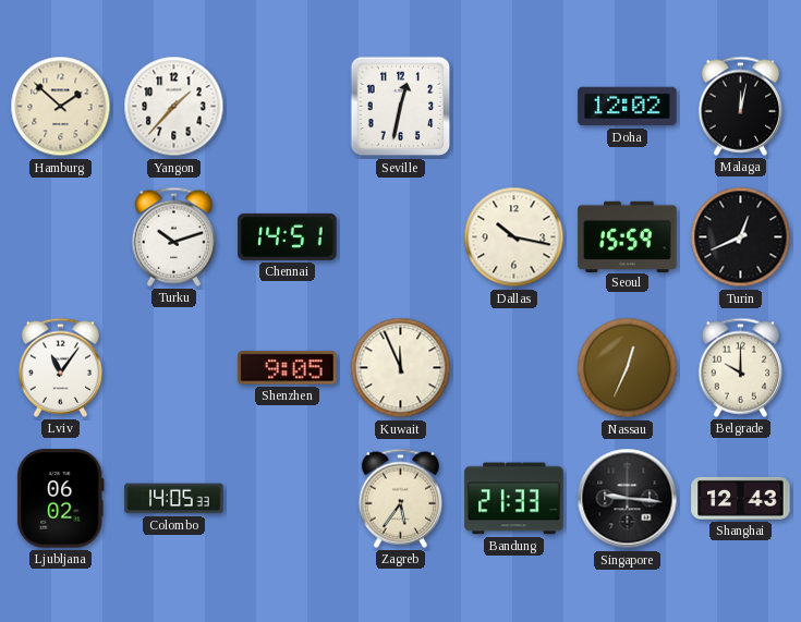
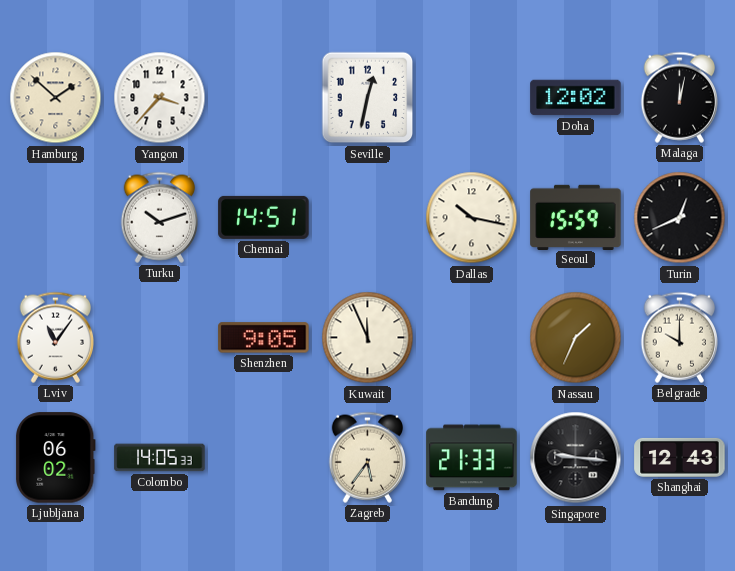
Yangon: 1:37 -> 3:37
Nassau: 12:34 -> 1:34
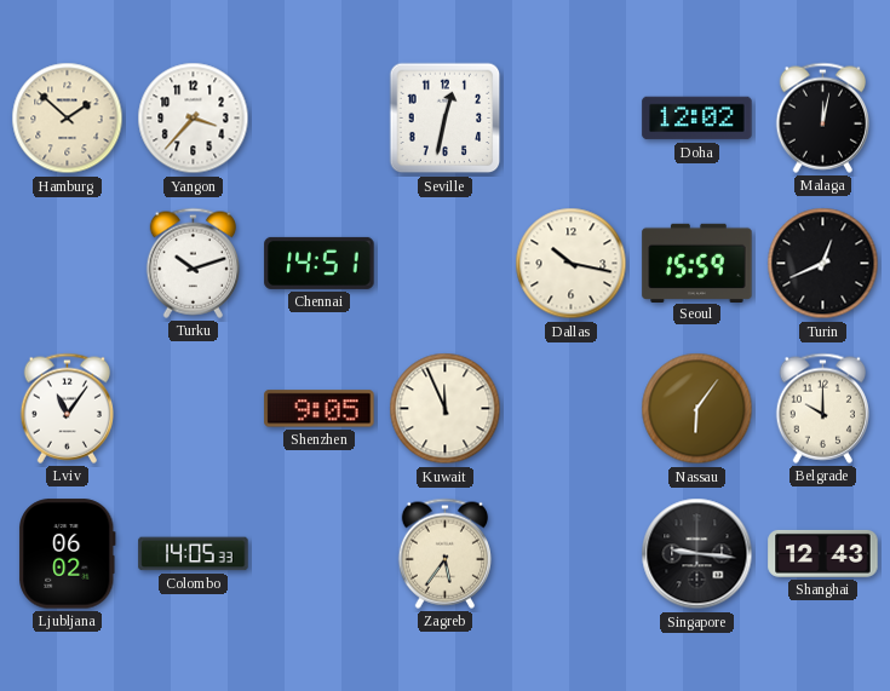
Nassau: 1:34 -> 6:06
Bandung: 21:33 -> none
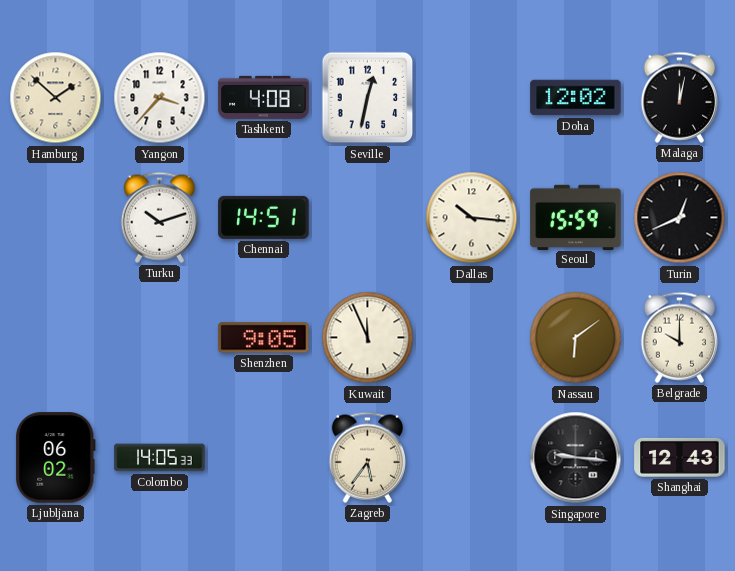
Tashkent: none -> 4:08
Dallas: 10:17 -> 10:16
Lviv: 11:06 -> none
Nassau: 6:06 -> 6:09
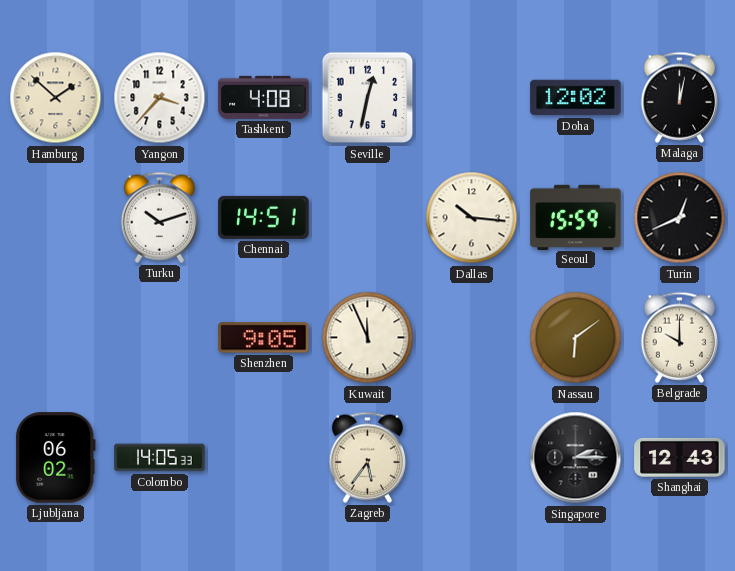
Singapore: 9:16 -> 2:15
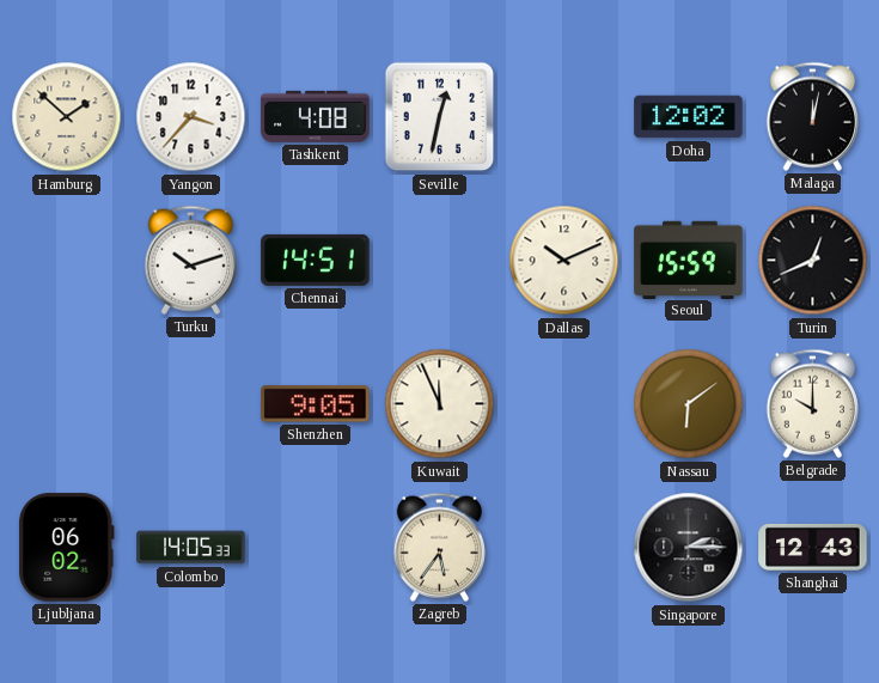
Dallas: 10:16 -> 10:11
